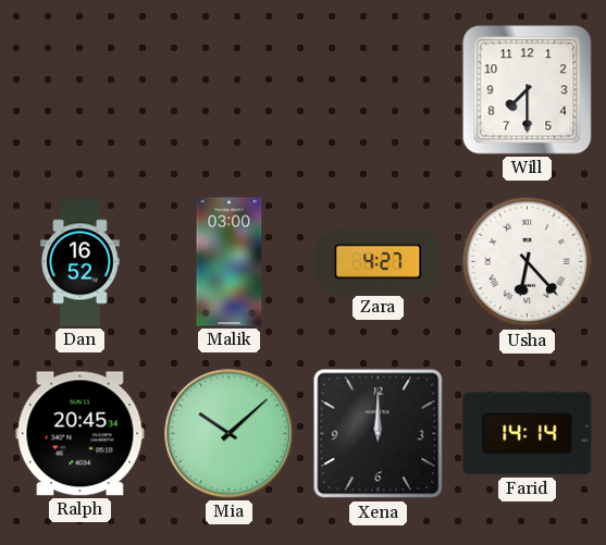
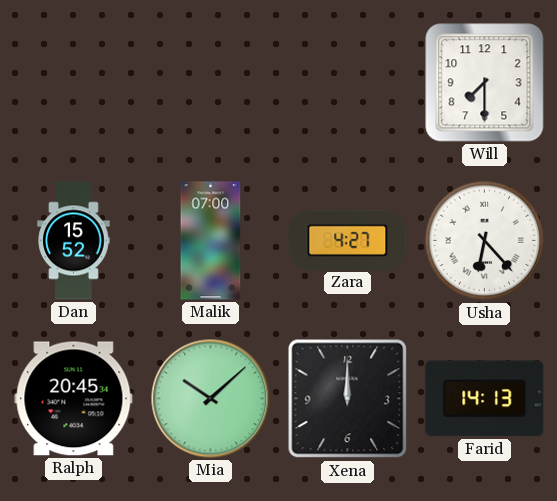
Dan: 16:52 -> 15:52
Malik: 03:00 -> 07:00
Farid: 14:14 -> 14:13
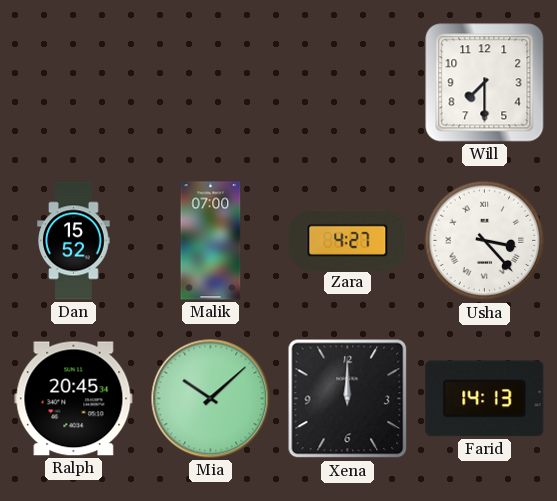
Usha: 6:23 -> 3:23
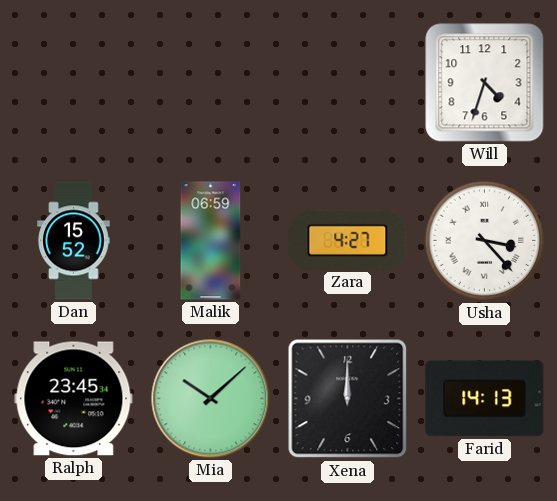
Will: 7:30 -> 4:33
Malik: 07:00 -> 06:59
Ralph: 20:45 -> 23:45
